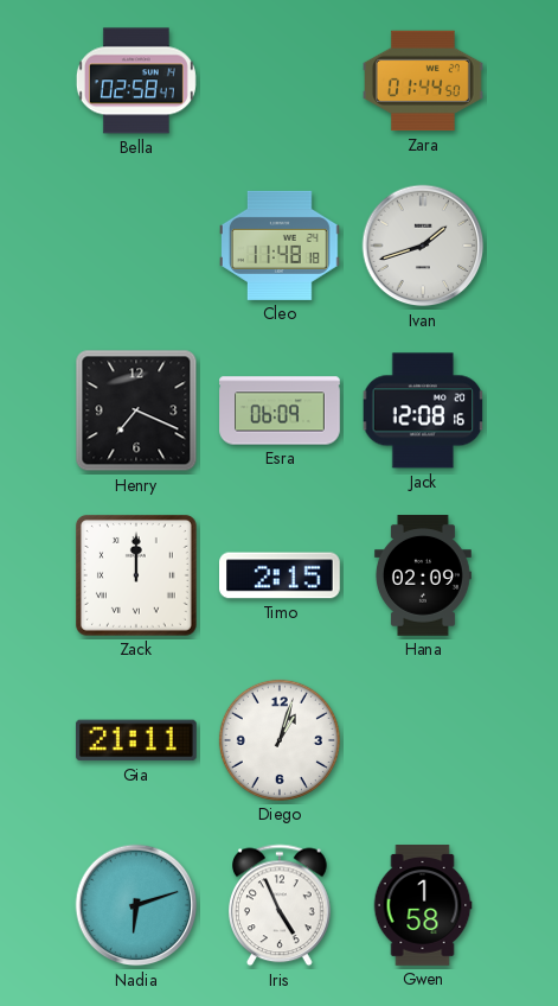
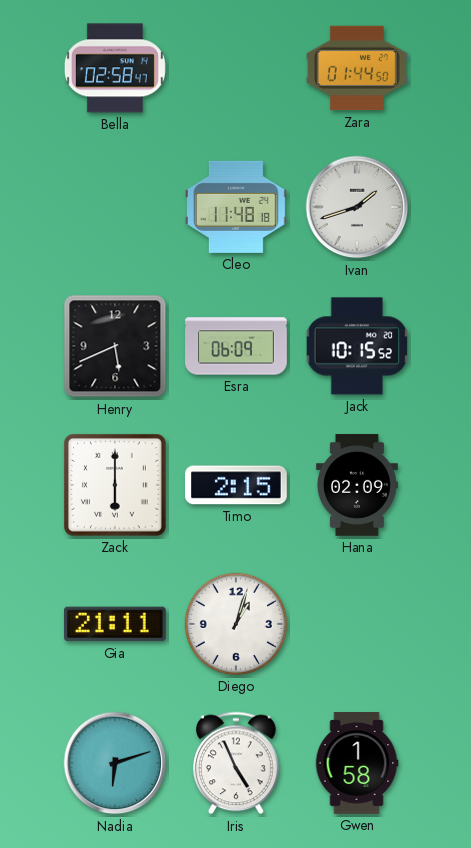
Henry: 7:19 -> 5:41
Jack: 12:08 -> 10:15
Zack: 12:00 -> 6:00
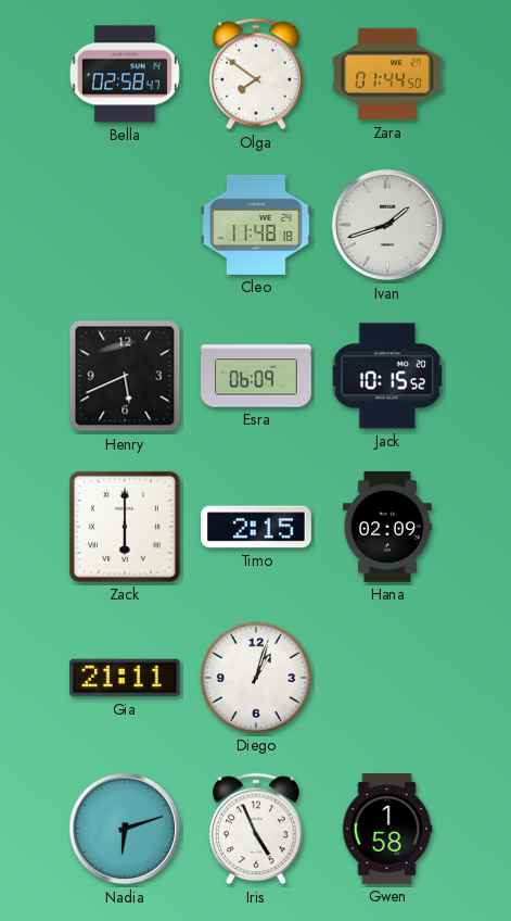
Olga: none -> 7:51
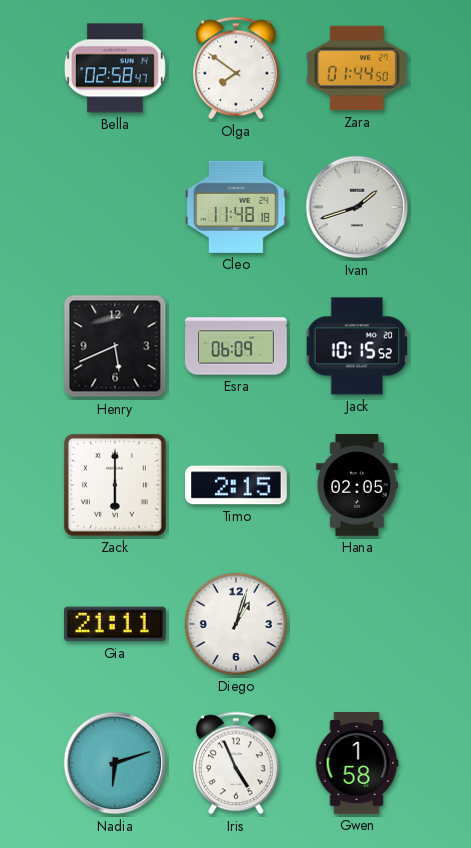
Hana: 02:09 -> 02:05
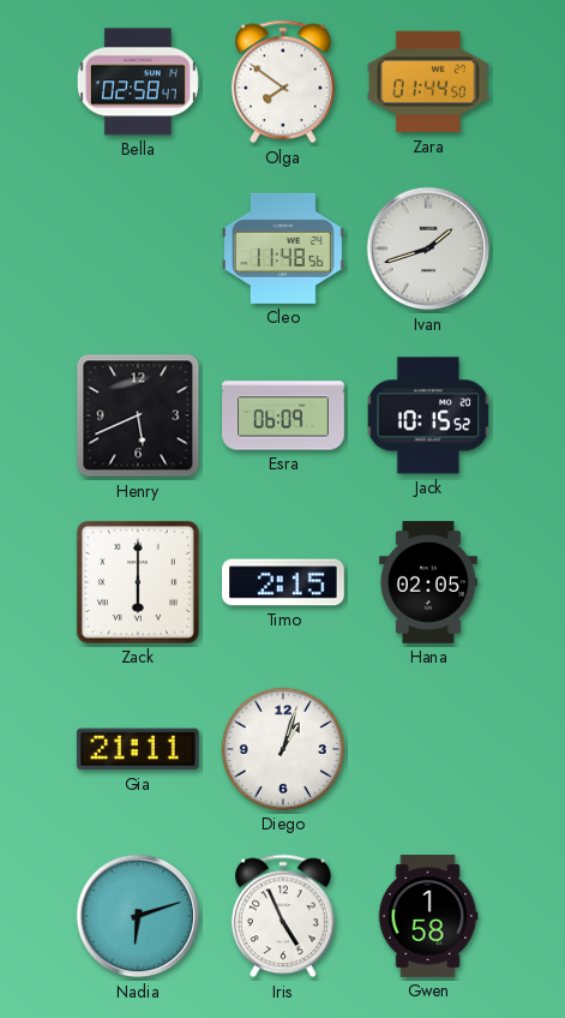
Cleo: 11:48:18 -> 11:48:56
